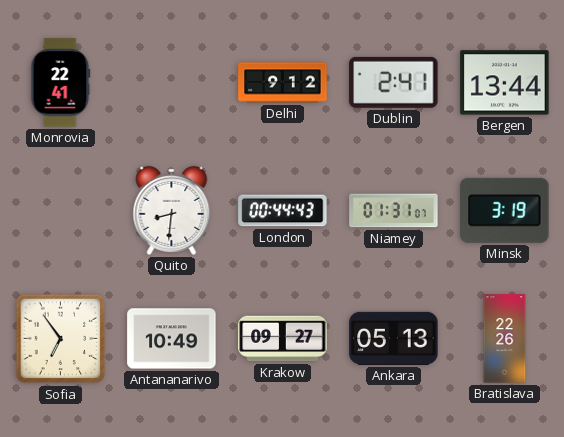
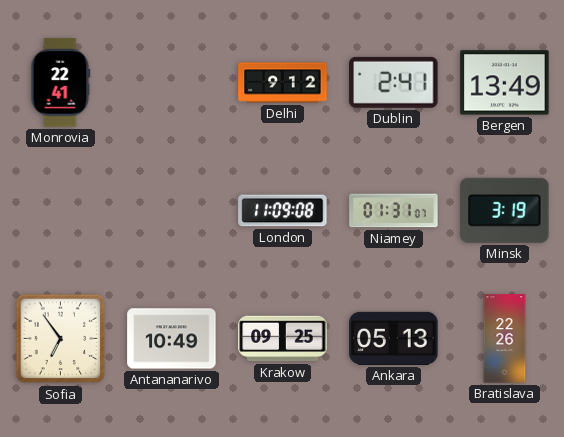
Bergen: 13:44 -> 13:49
Quito: 8:31 -> none
London: 00:44 -> 11:09
Krakow: 09:27 -> 09:25
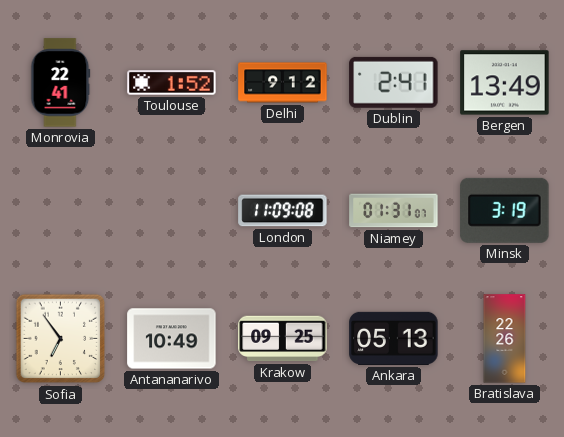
Toulouse: none -> 1:52
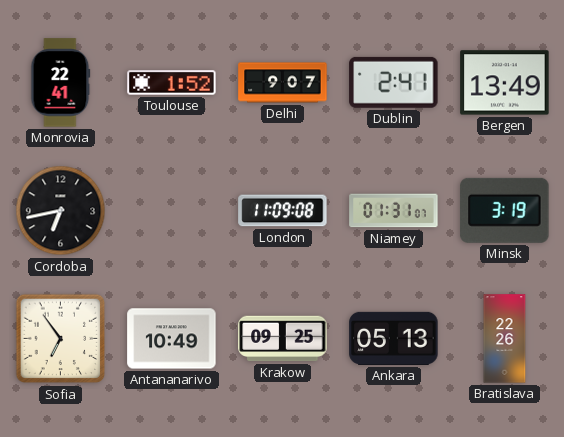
Delhi: 9:12 -> 9:07
Cordoba: none -> 6:43
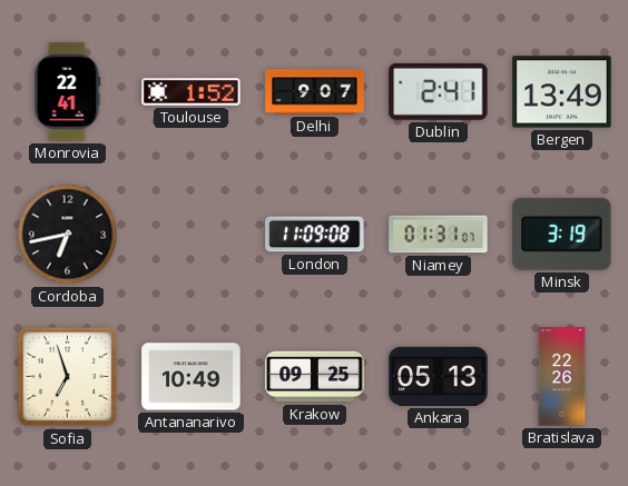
Sofia: 6:54 -> 6:57
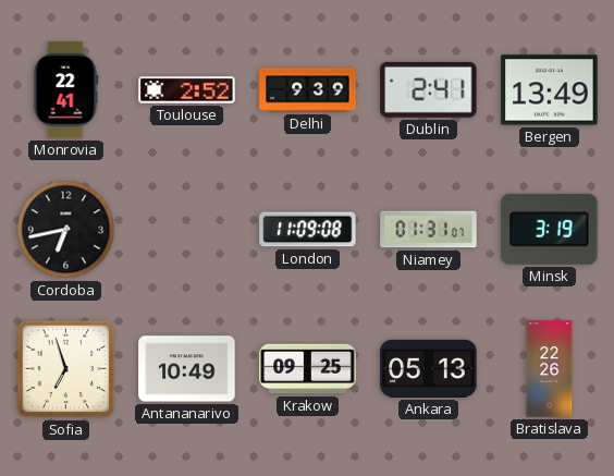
Toulouse: 1:52 -> 2:52
Delhi: 9:07 -> 9:39
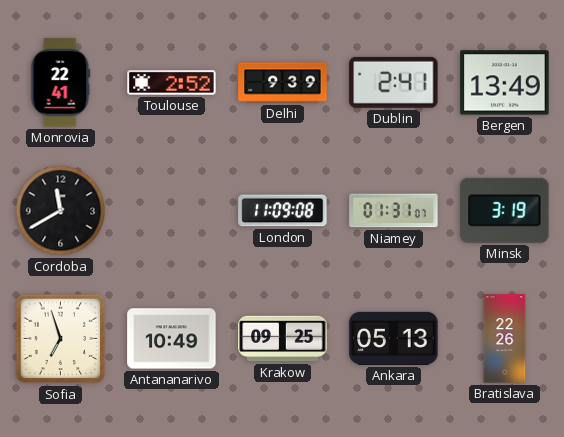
Cordoba: 6:43 -> 11:40
